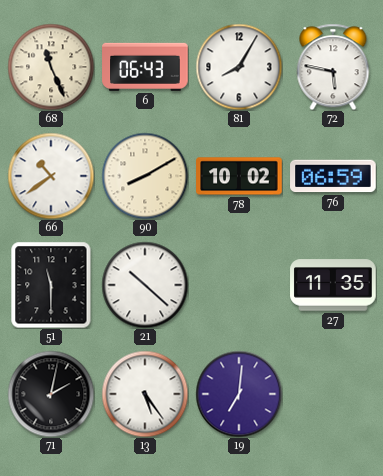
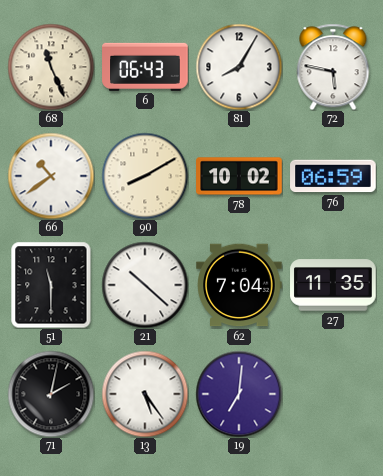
62: none -> 7:04
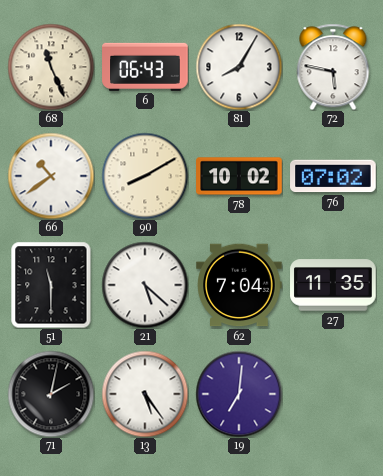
76: 06:59 -> 07:02
21: 10:22 -> 5:22
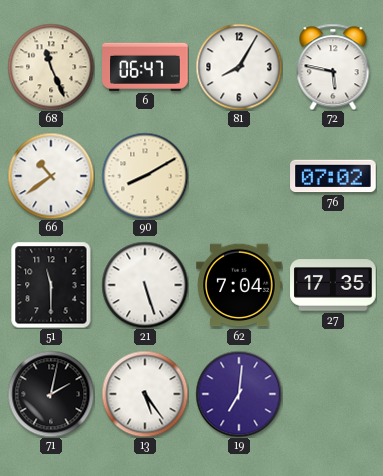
6: 06:43 -> 06:47
78: 10:02 -> none
21: 5:22 -> 5:27
27: 11:35 -> 17:35
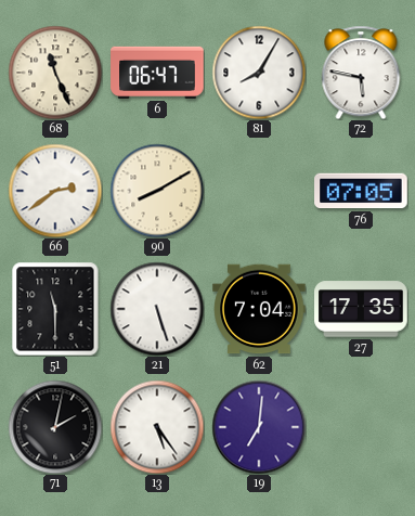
66: 10:39 -> 2:39
76: 07:02 -> 07:05
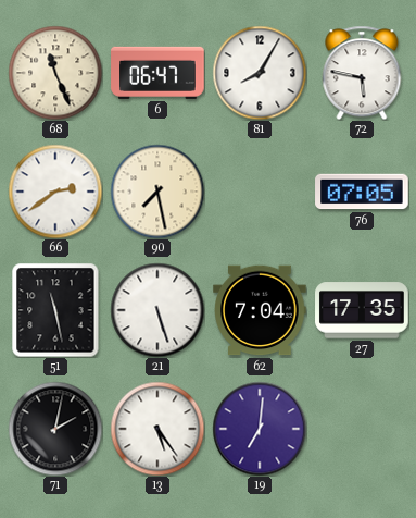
90: 8:10 -> 7:28
51: 11:30 -> 11:28
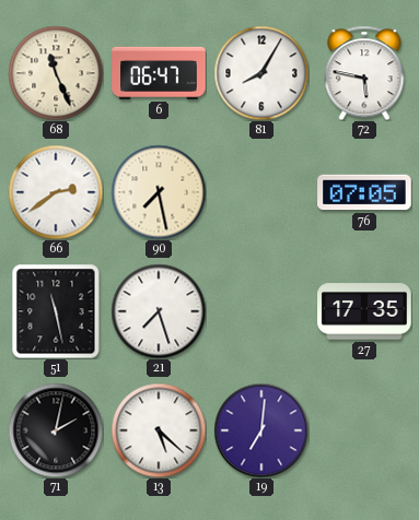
21: 5:27 -> 7:27
62: 7:04 -> none
13: 5:24 -> 5:22
